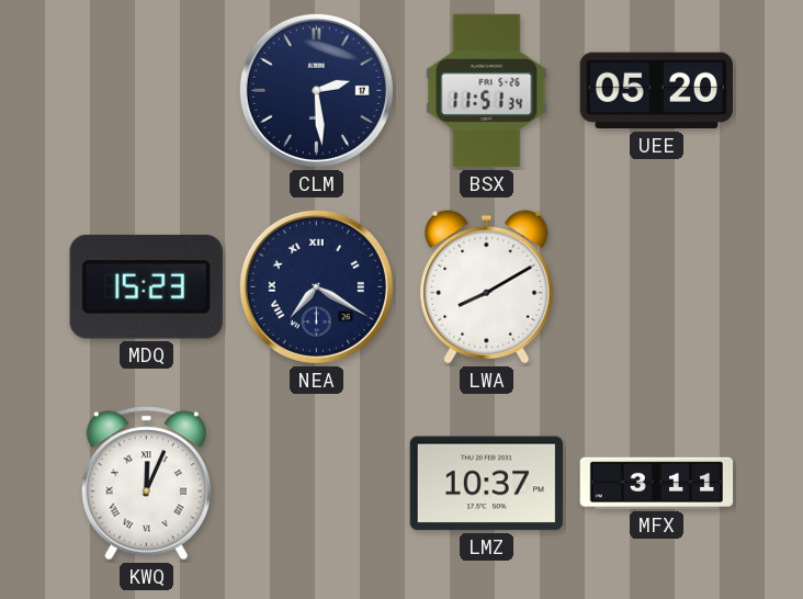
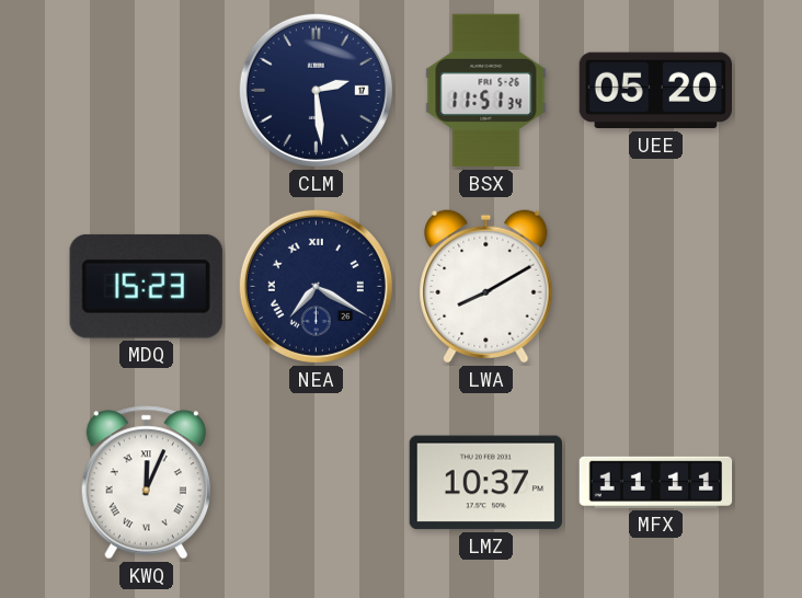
MFX: 3:11 -> 11:11
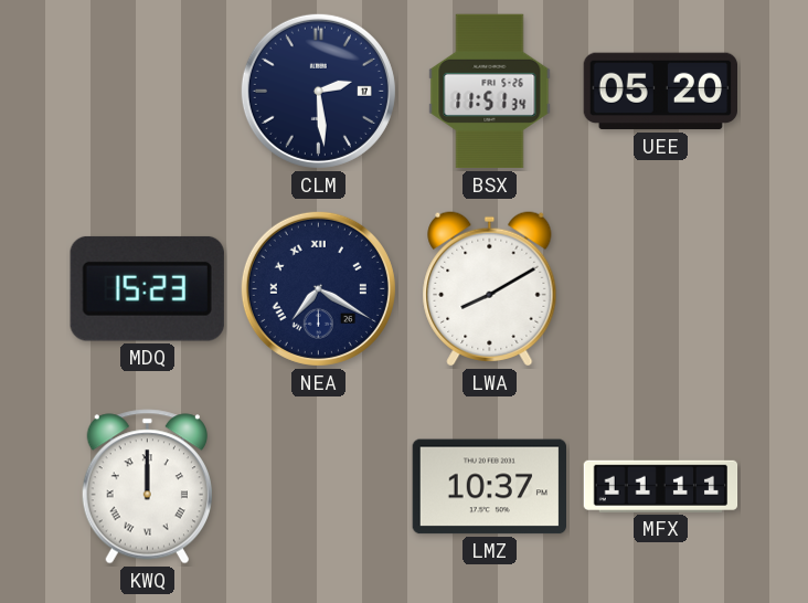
KWQ: 12:04 -> 12:00
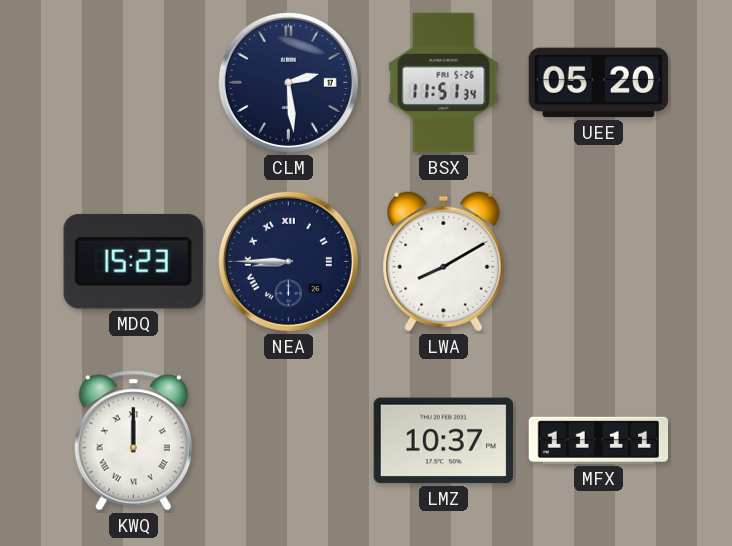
NEA: 7:20 -> 8:45
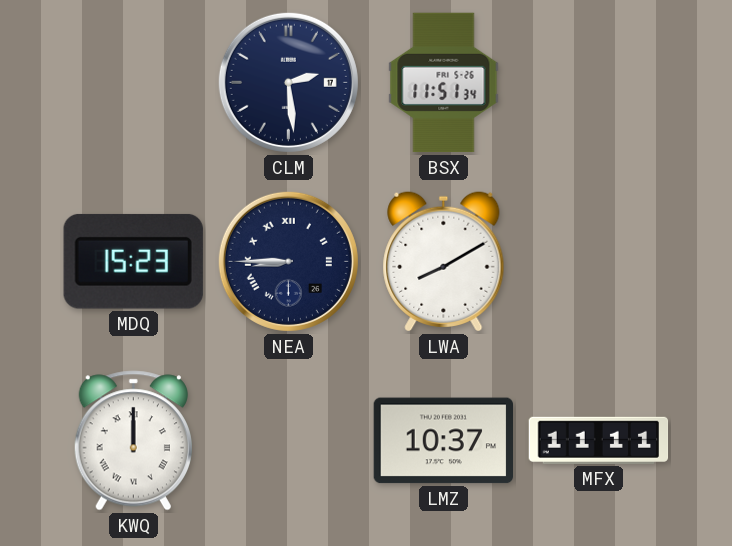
UEE: 05:20 -> none
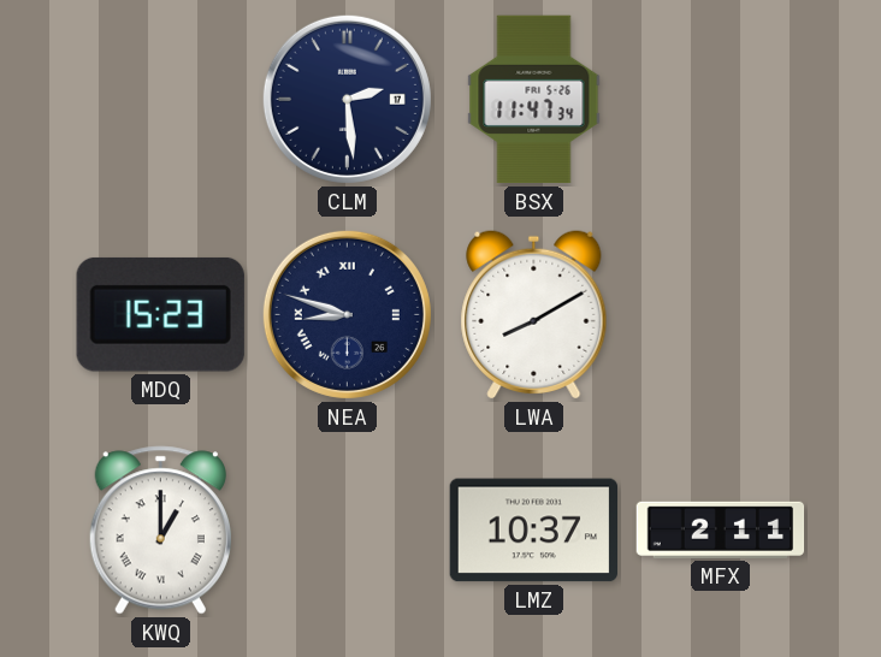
BSX: 11:51 -> 11:47
NEA: 8:45 -> 8:48
KWQ: 12:00 -> 1:00
MFX: 11:11 -> 2:11
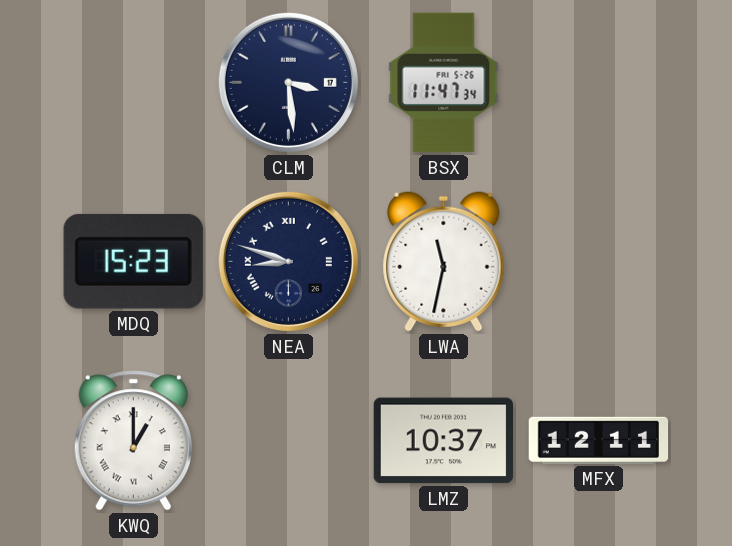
CLM: 2:29 -> 3:29
LWA: 8:10 -> 11:32
MFX: 2:11 -> 12:11
